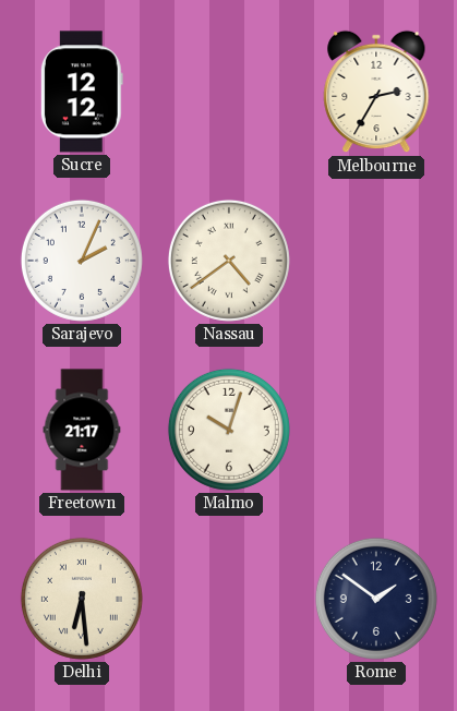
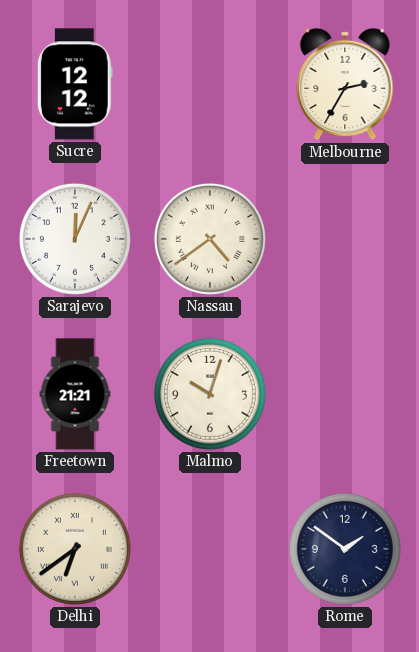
Sarajevo: 2:04 -> 12:04
Freetown: 21:17 -> 21:21
Delhi: 6:29 -> 6:39
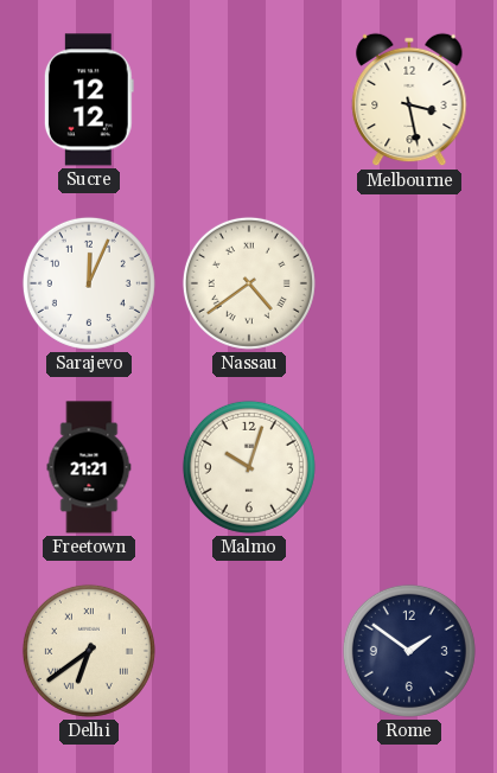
Melbourne: 2:35 -> 3:28
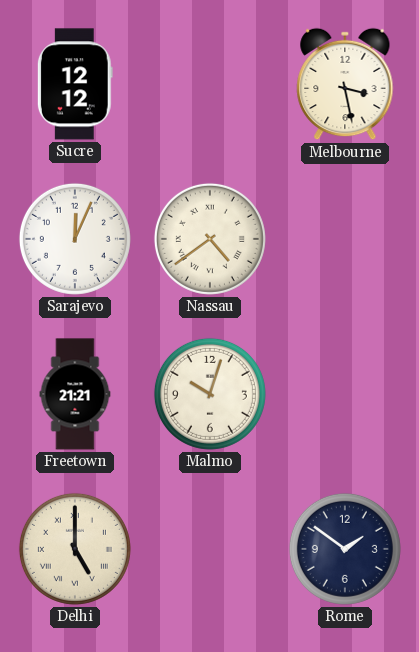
Delhi: 6:39 -> 5:00
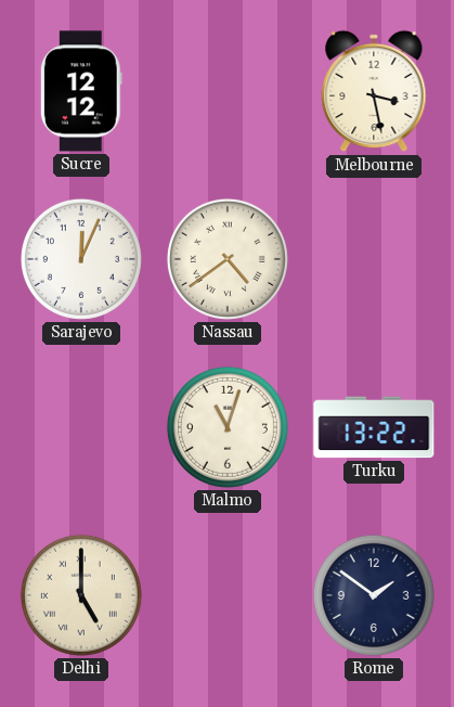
Freetown: 21:21 -> none
Malmo: 10:03 -> 11:03
Turku: none -> 13:22
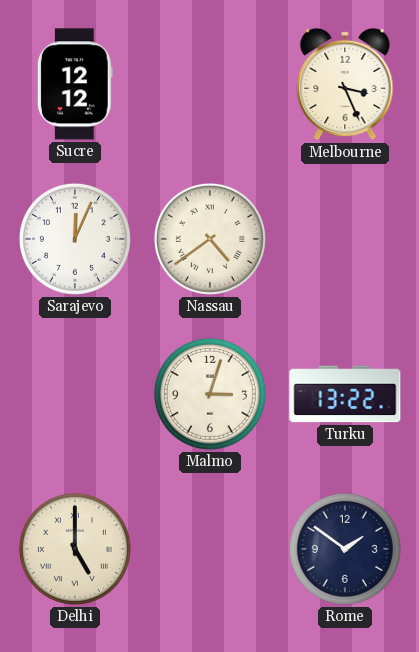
Melbourne: 3:28 -> 3:26
Malmo: 11:03 -> 3:03
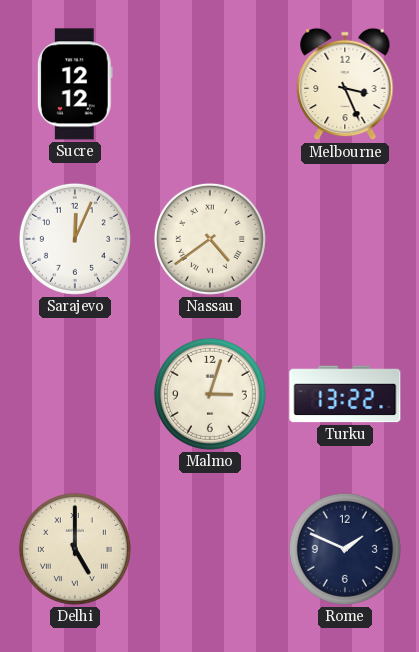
Rome: 1:51 -> 1:49
